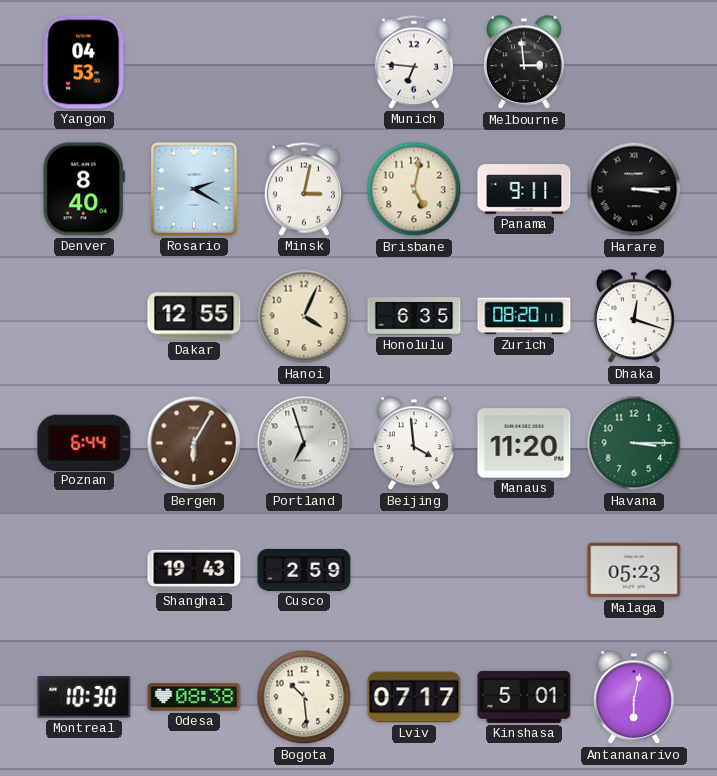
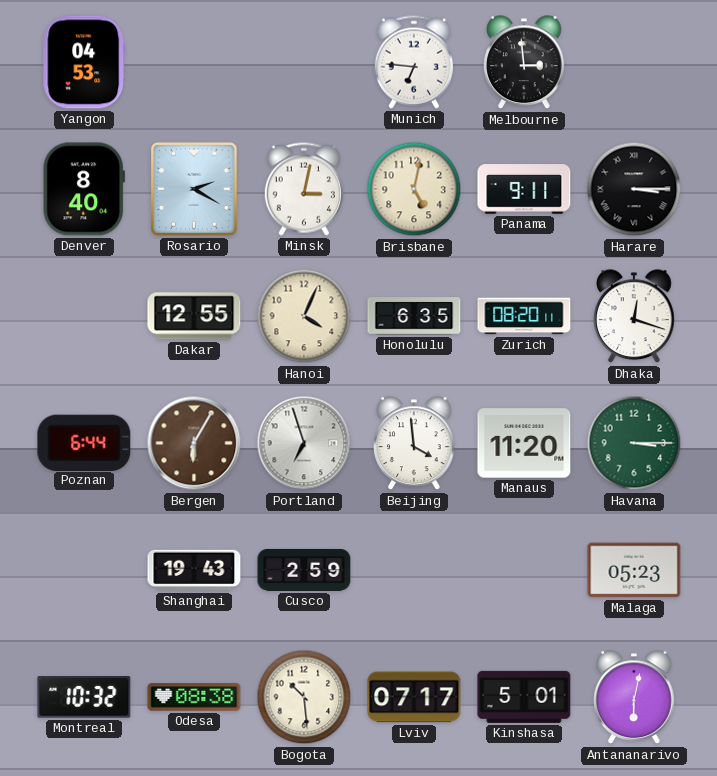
Montreal: 10:30 -> 10:32
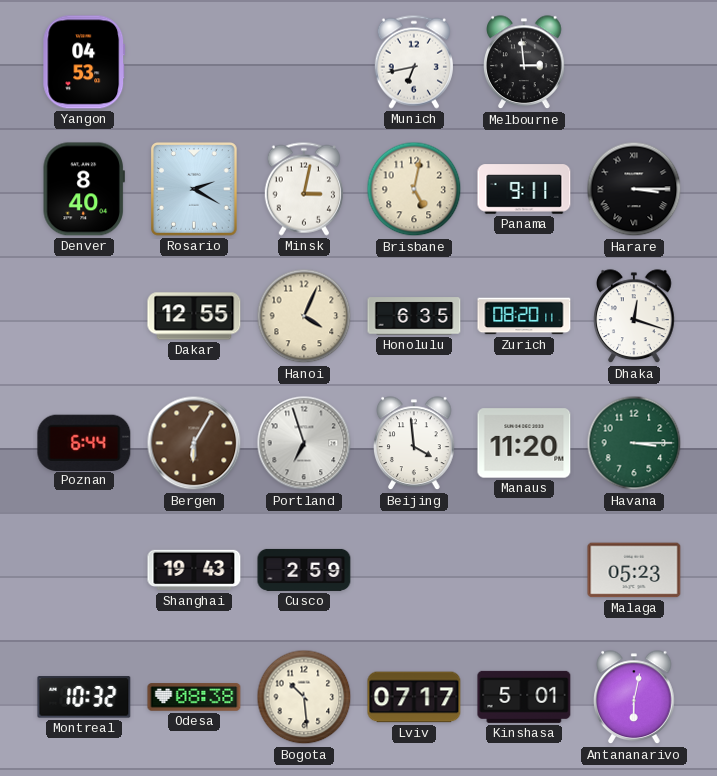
Munich: 6:46 -> 6:43
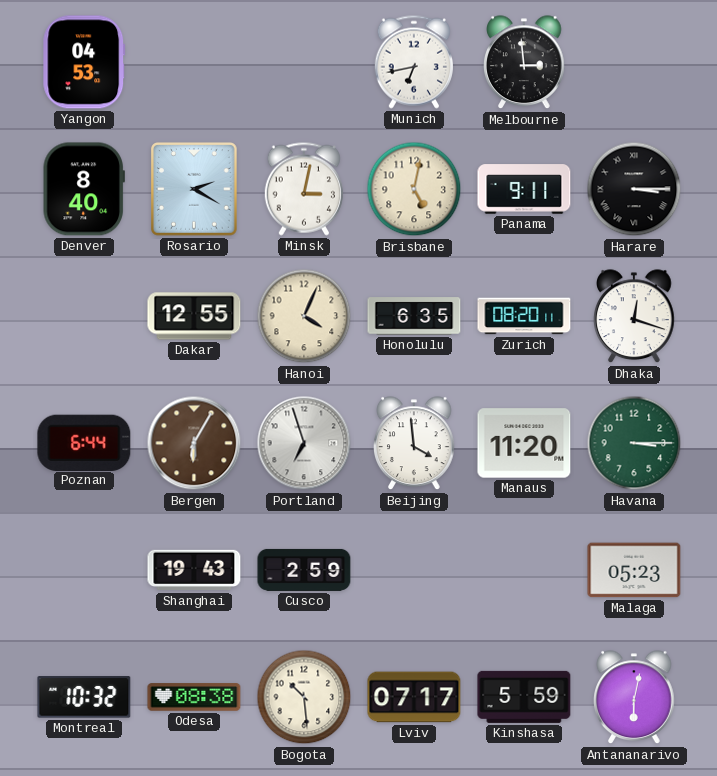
Kinshasa: 5:01 -> 5:59
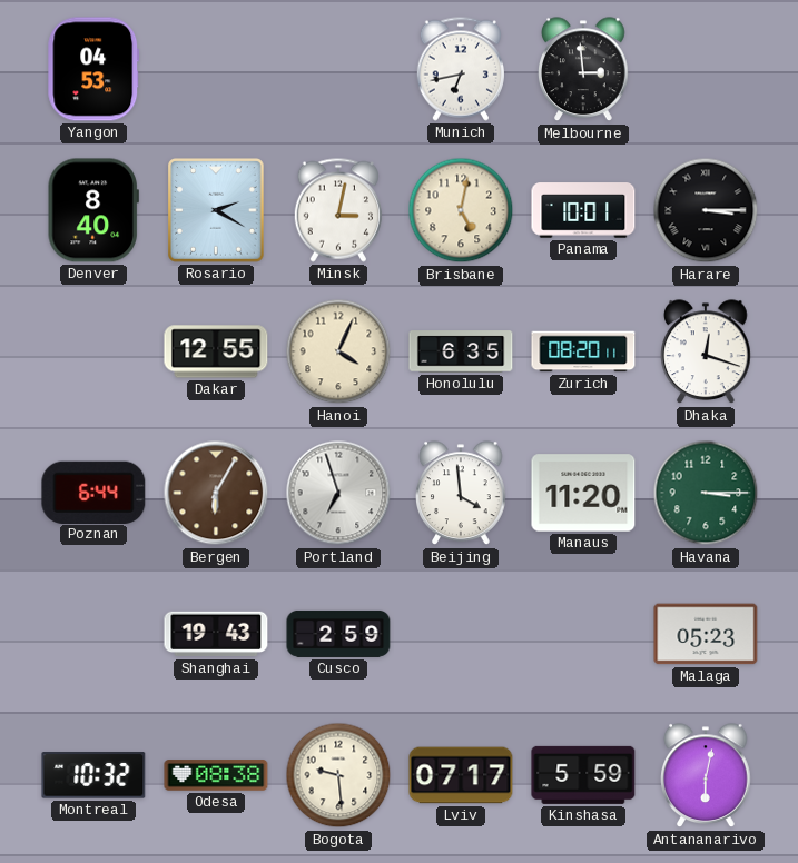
Panama: 9:11 -> 10:01
Bogota: 10:29 -> 9:29
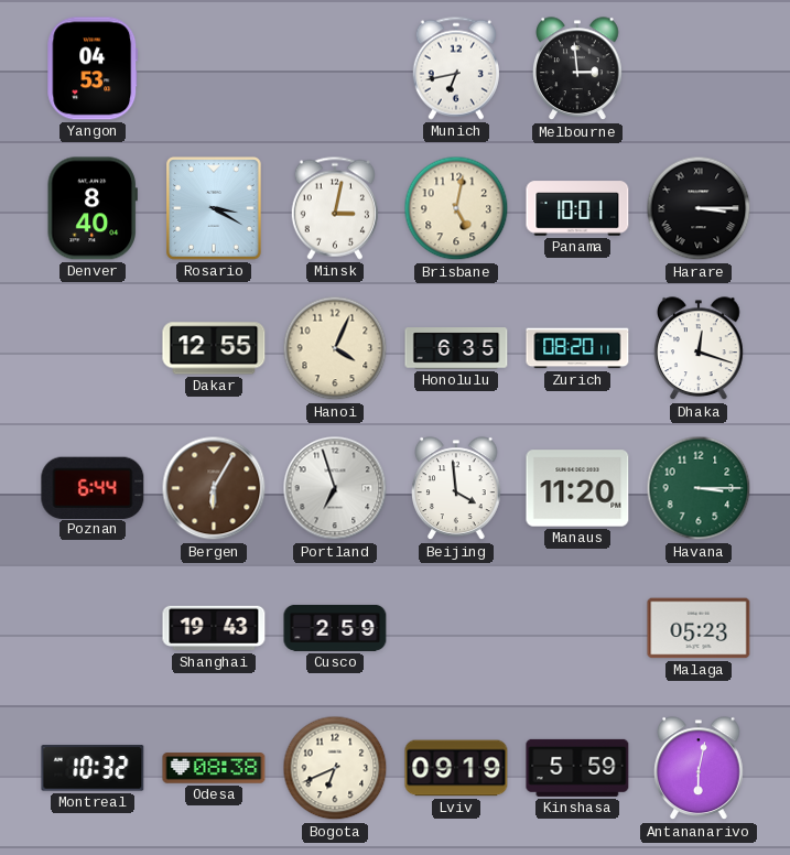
Rosario: 2:20 -> 3:20
Bogota: 9:29 -> 6:41
Lviv: 07:17 -> 09:19
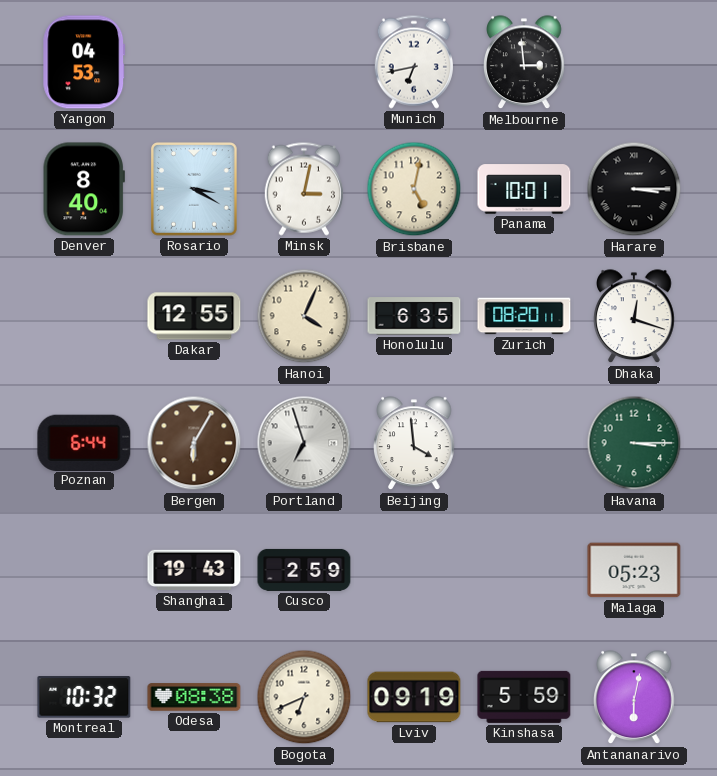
Manaus: 11:20 -> none
